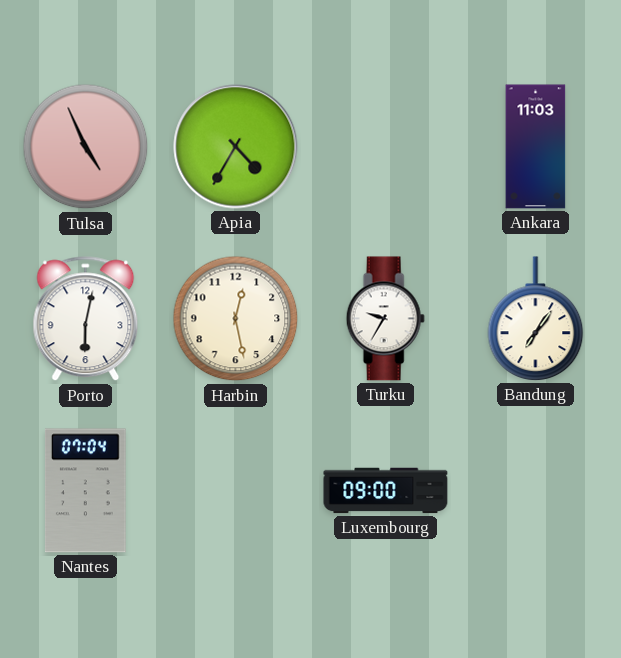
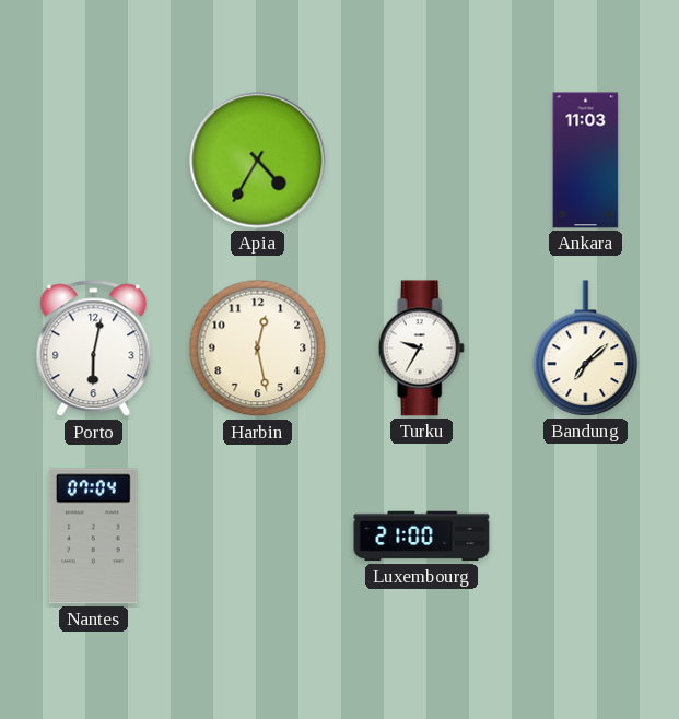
Tulsa: 4:56 -> none
Bandung: 7:06 -> 7:08
Luxembourg: 09:00 -> 21:00
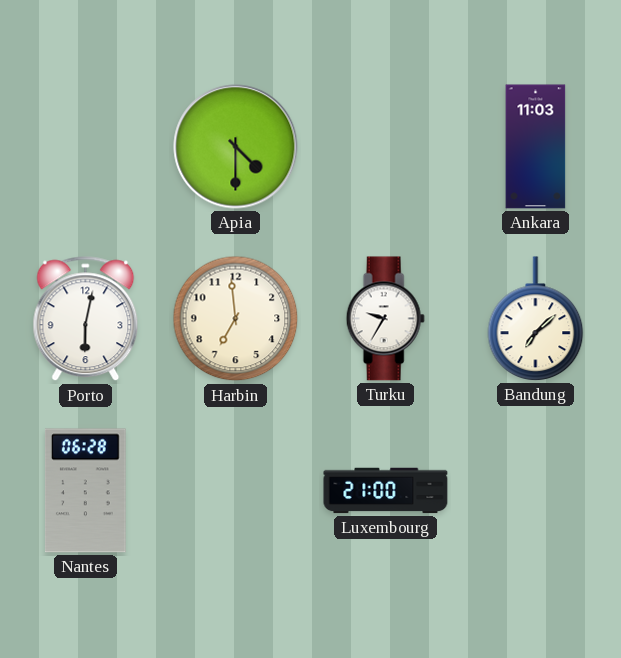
Apia: 4:35 -> 4:30
Harbin: 12:28 -> 6:59
Nantes: 07:04 -> 06:28
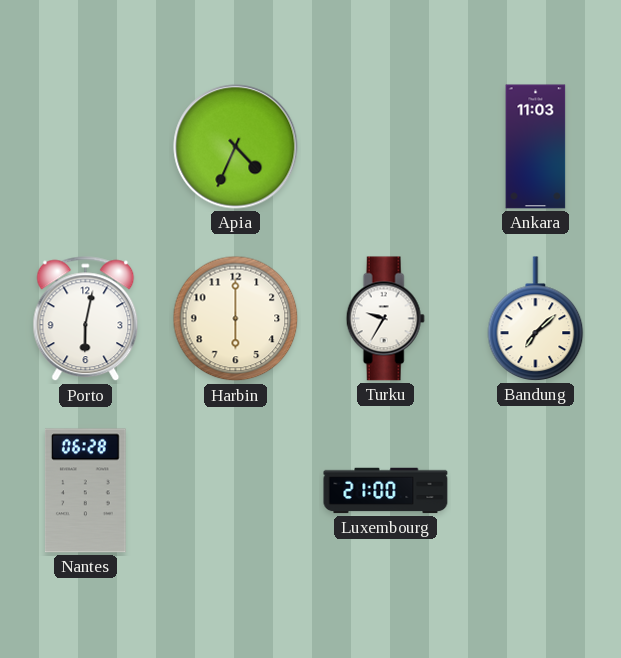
Apia: 4:30 -> 4:34
Harbin: 6:59 -> 6:00
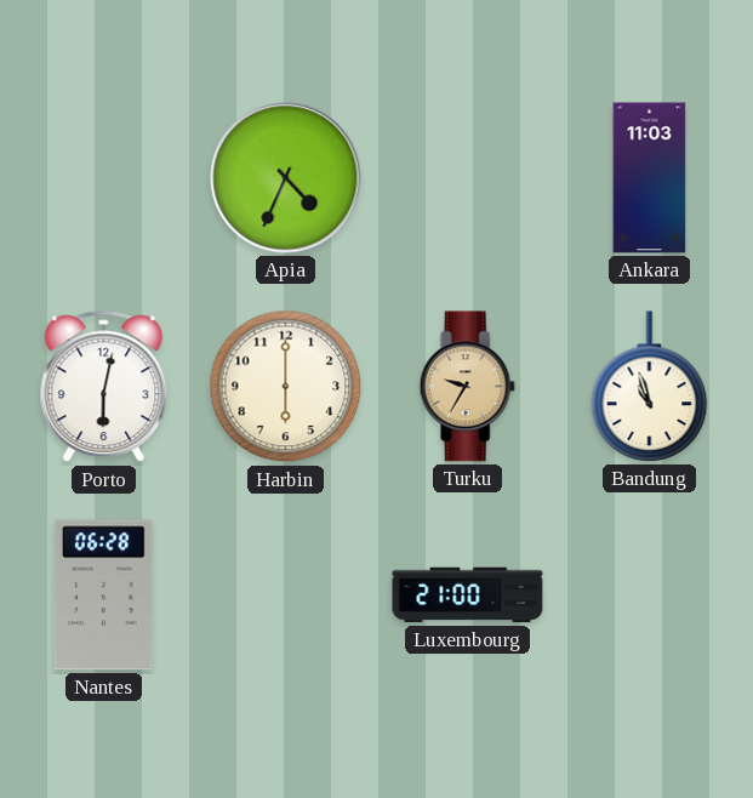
Turku dial: white -> champagne
Bandung: 7:08 -> 10:57
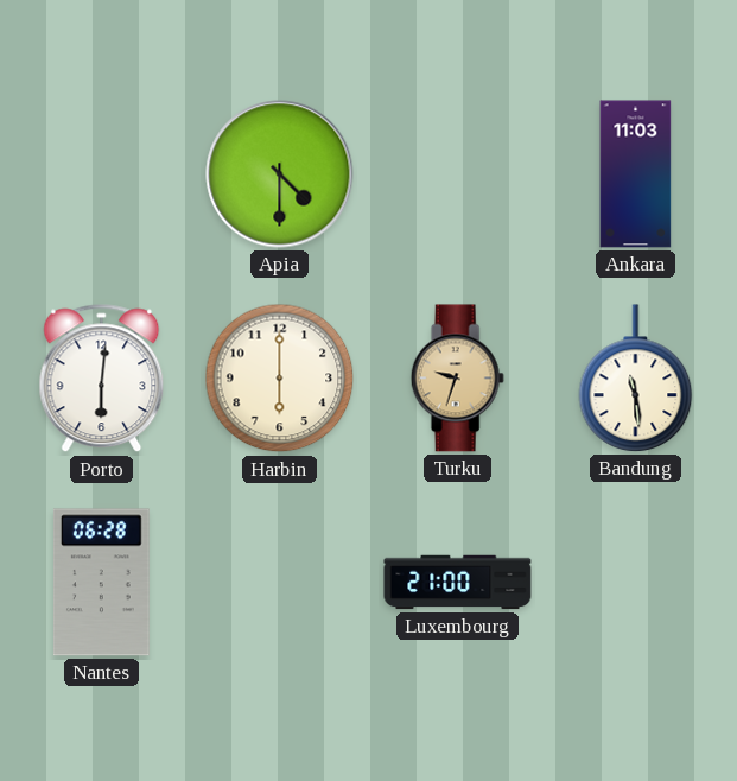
Apia: 4:34 -> 4:30
Porto: 6:02 -> 6:01
Turku: 9:35 -> 9:33
Bandung: 10:57 -> 11:29
